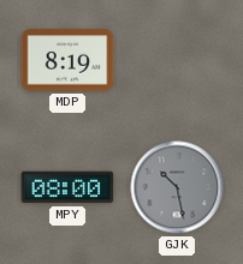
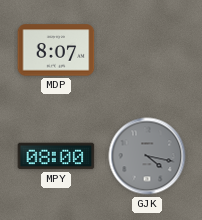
MDP: 8:19 -> 8:07
GJK: 10:28 -> 4:17
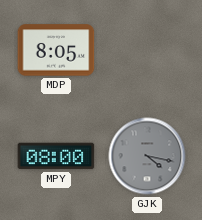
MDP: 8:07 -> 8:05
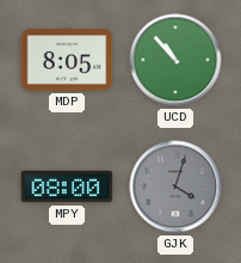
UCD: none -> 10:53
GJK: 4:17 -> 4:03
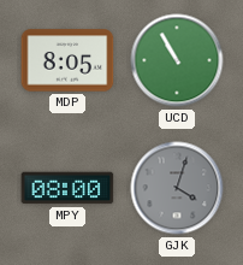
UCD: 10:53 -> 10:55
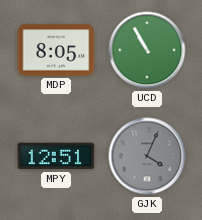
MPY: 08:00 -> 12:51
GJK: 4:03 -> 4:04
